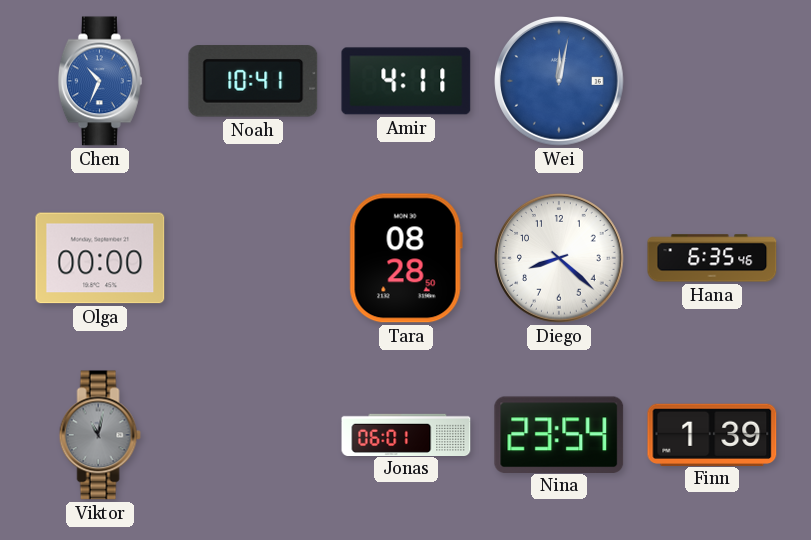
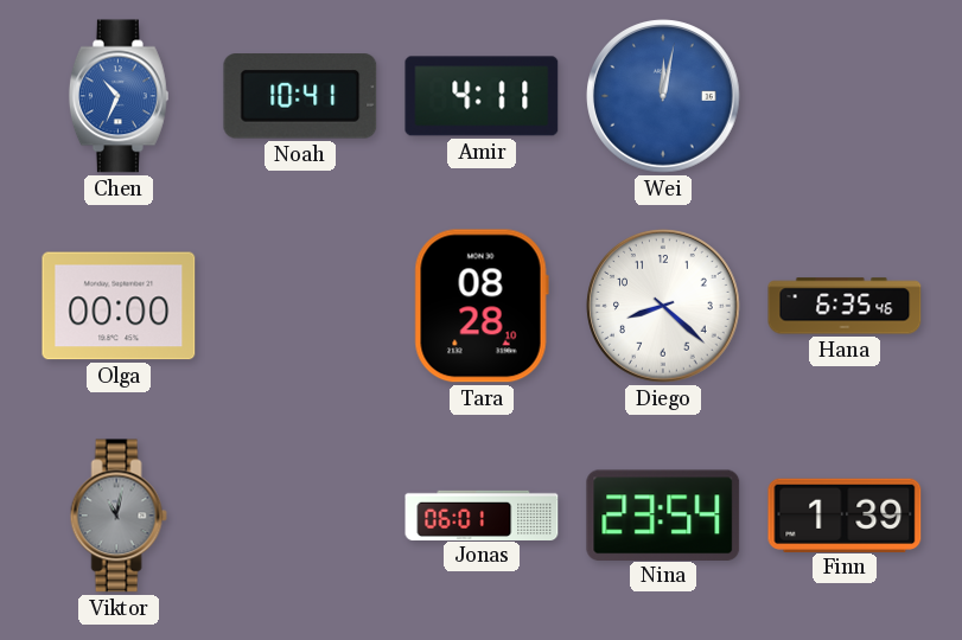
Tara: 08:28:50 -> 08:28:10
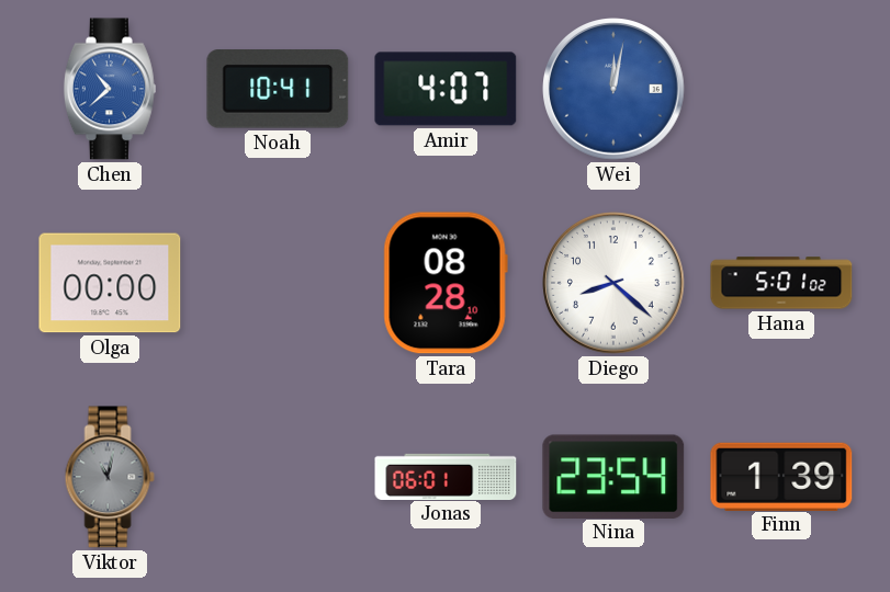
Chen: 10:34 -> 10:38
Amir: 4:11 -> 4:07
Hana: 6:35 -> 5:01
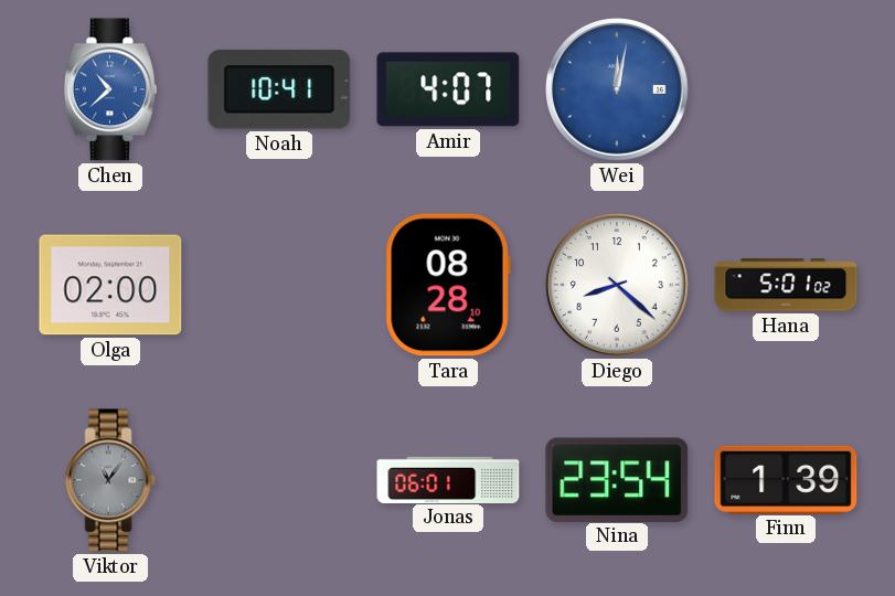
Olga: 00:00 -> 02:00
Viktor: 11:02 -> 11:06
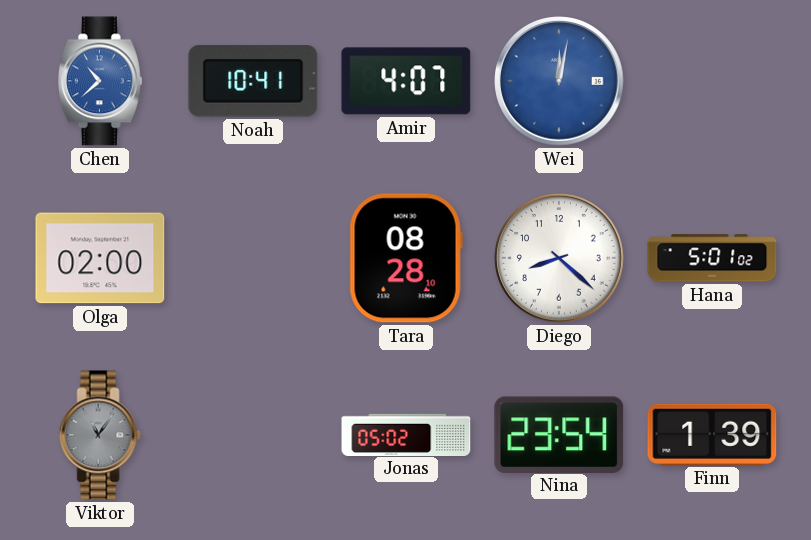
Jonas: 06:01 -> 05:02
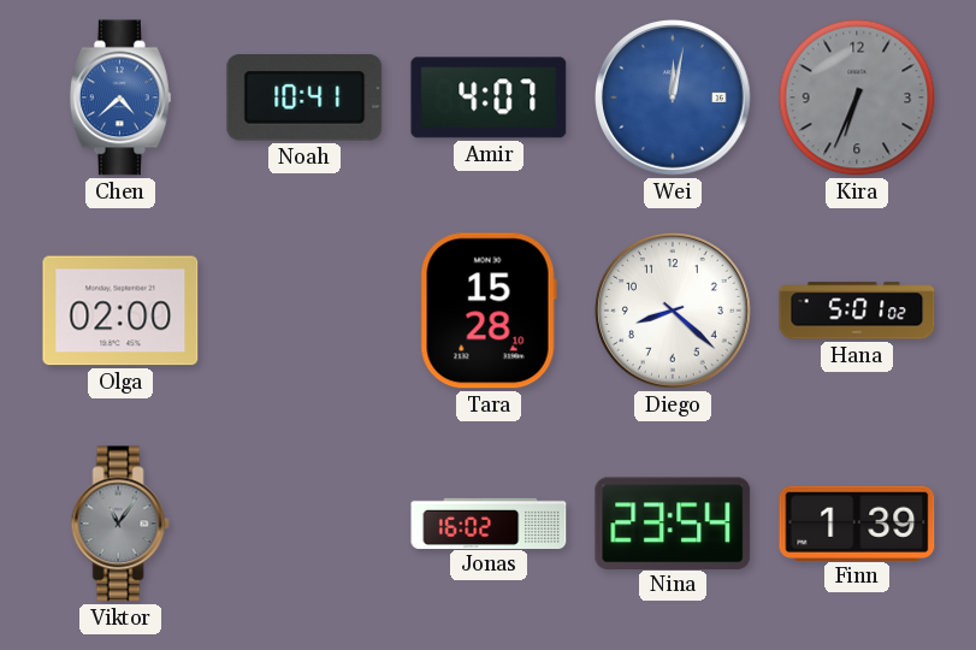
Chen: 10:38 -> 4:38
Kira: none -> 6:34
Tara: 08:28 -> 15:28
Jonas: 05:02 -> 16:02
